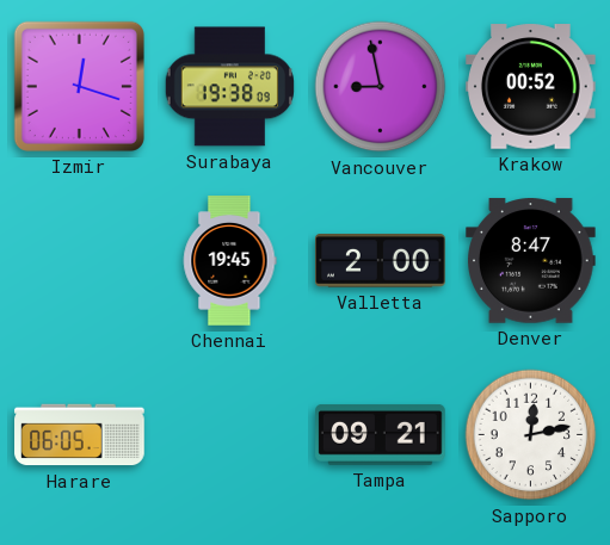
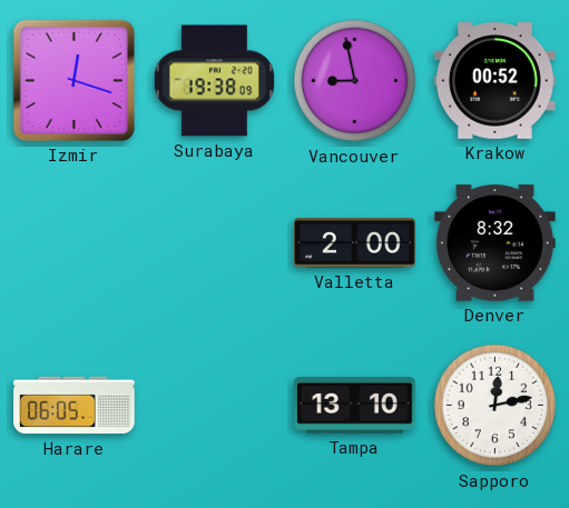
Chennai: 19:45 -> none
Denver: 8:47 -> 8:32
Tampa: 09:21 -> 13:10
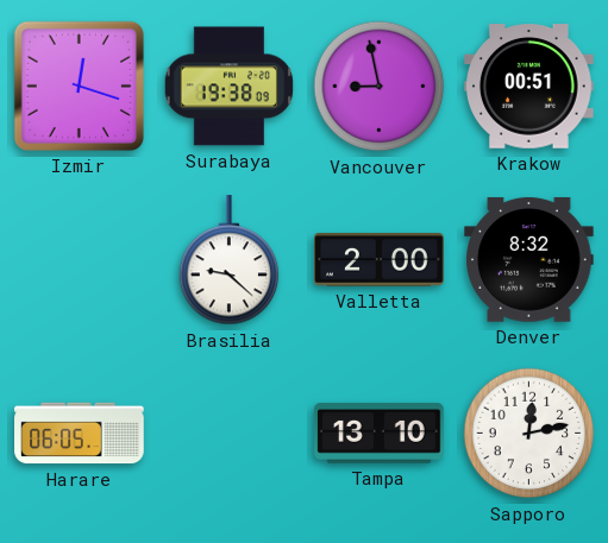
Krakow: 00:52 -> 00:51
Brasilia: none -> 9:22
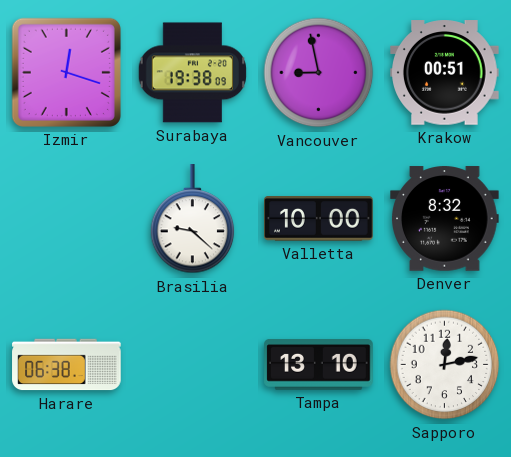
Valletta: 2:00 -> 10:00
Harare: 06:05 -> 06:38
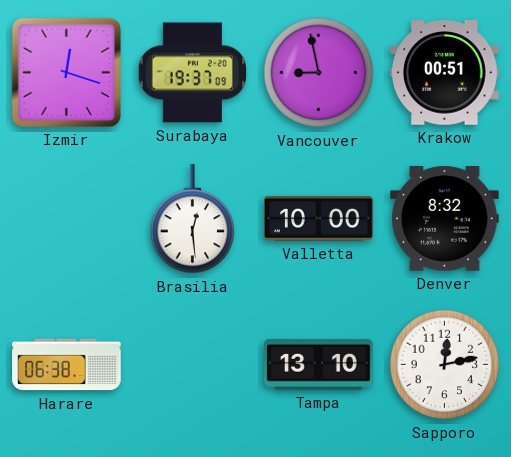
Surabaya: 19:38 -> 19:37
Brasilia: 9:22 -> 12:29
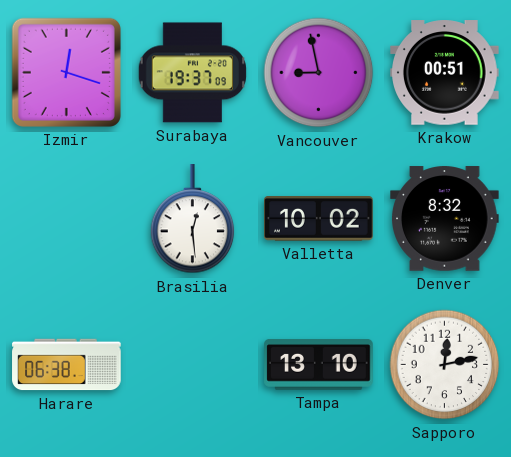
Valletta: 10:00 -> 10:02
